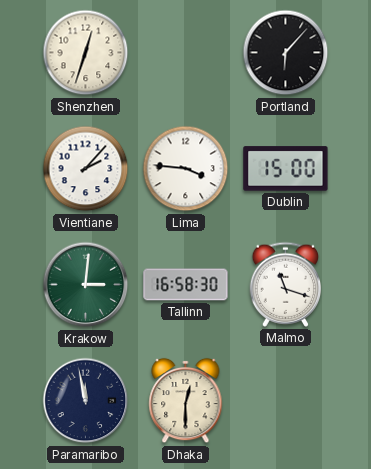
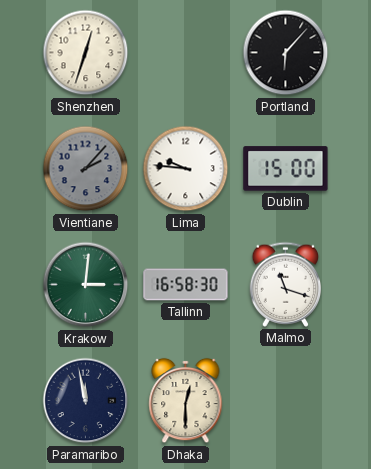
Vientiane dial: white -> grey
Lima: 3:46 -> 9:46
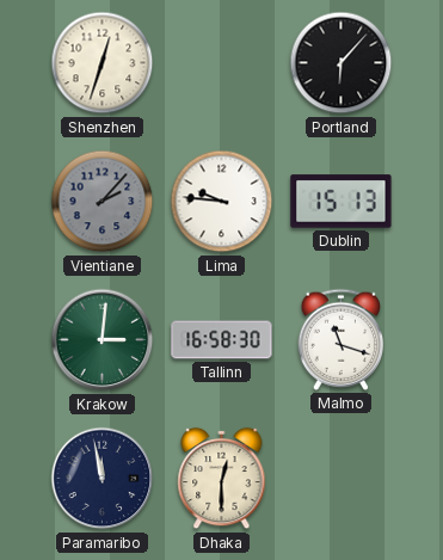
Dublin: 15:00 -> 15:13
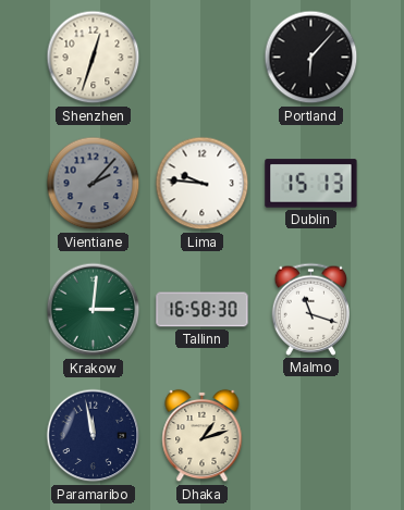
Dhaka: 12:30 -> 1:12
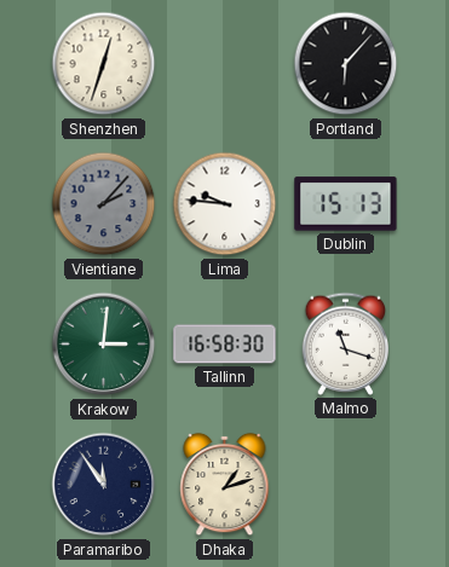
Paramaribo: 11:58 -> 11:54
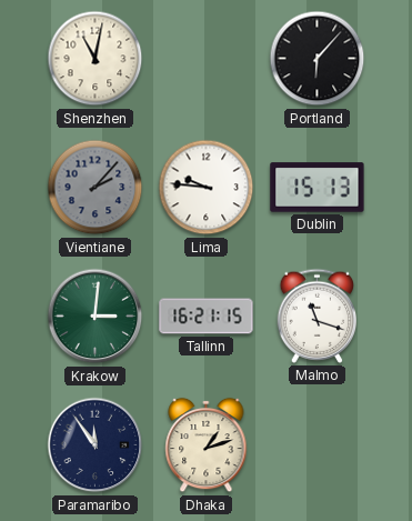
Shenzhen: 12:33 -> 11:02
Tallinn: 16:58 -> 16:21
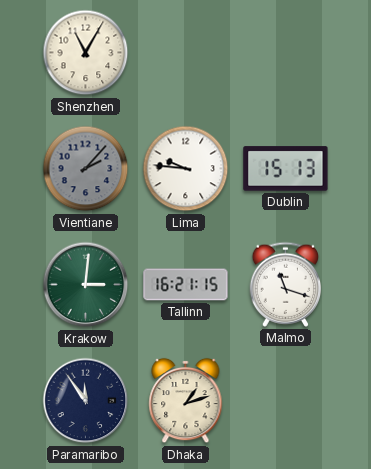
Shenzhen: 11:02 -> 11:05
Portland: 6:07 -> none
